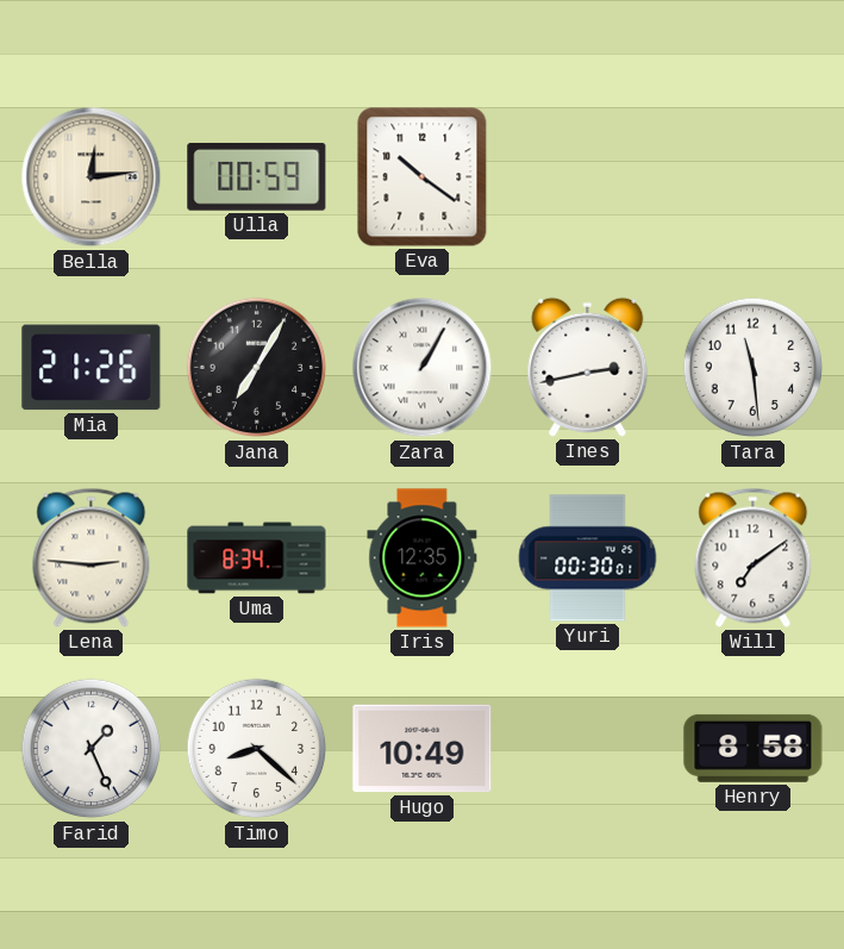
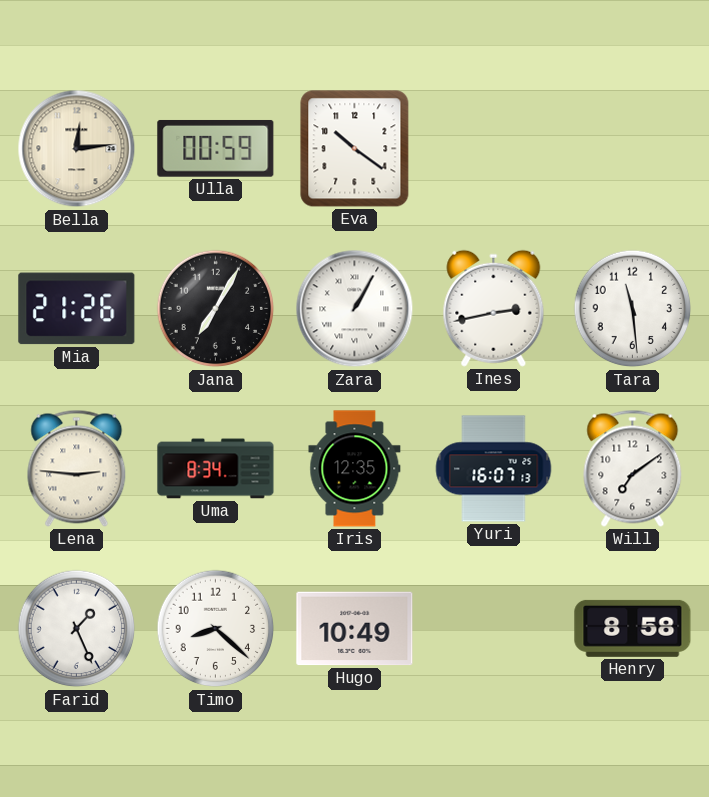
Yuri: 00:30 -> 16:07
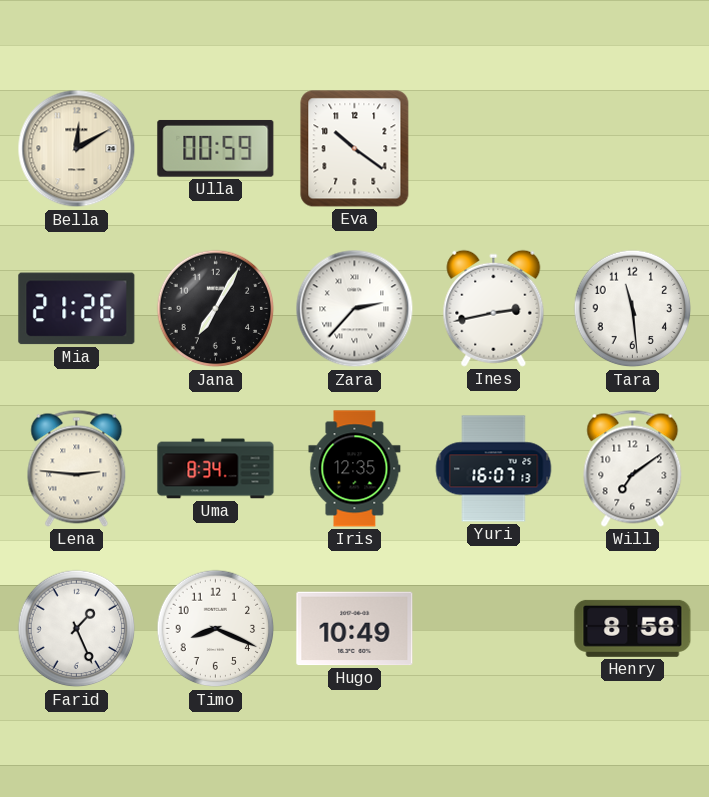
Bella: 12:14 -> 12:10
Zara: 1:05 -> 2:37
Timo: 8:22 -> 8:19
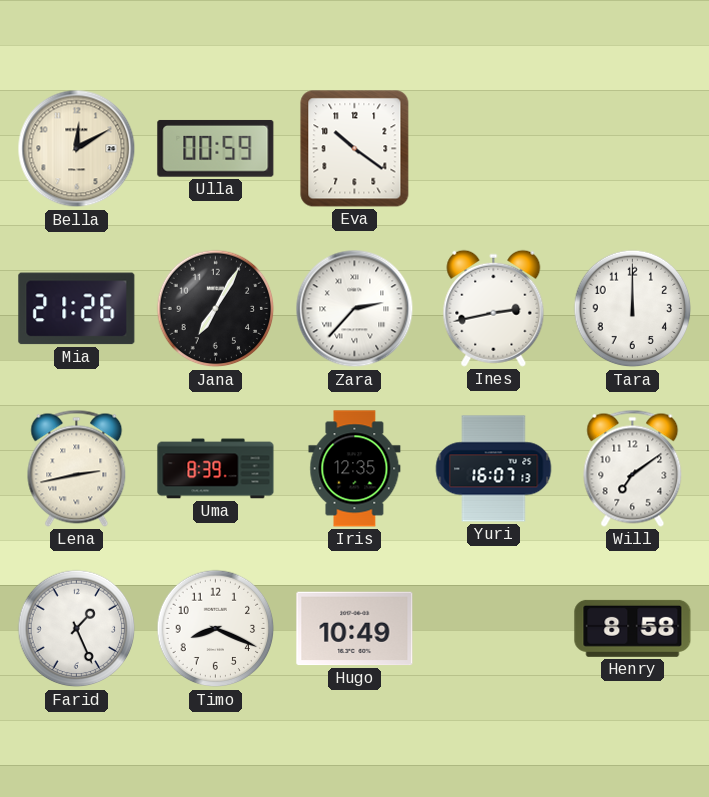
Tara: 11:29 -> 12:00
Lena: 2:46 -> 2:43
Uma: 8:34 -> 8:39
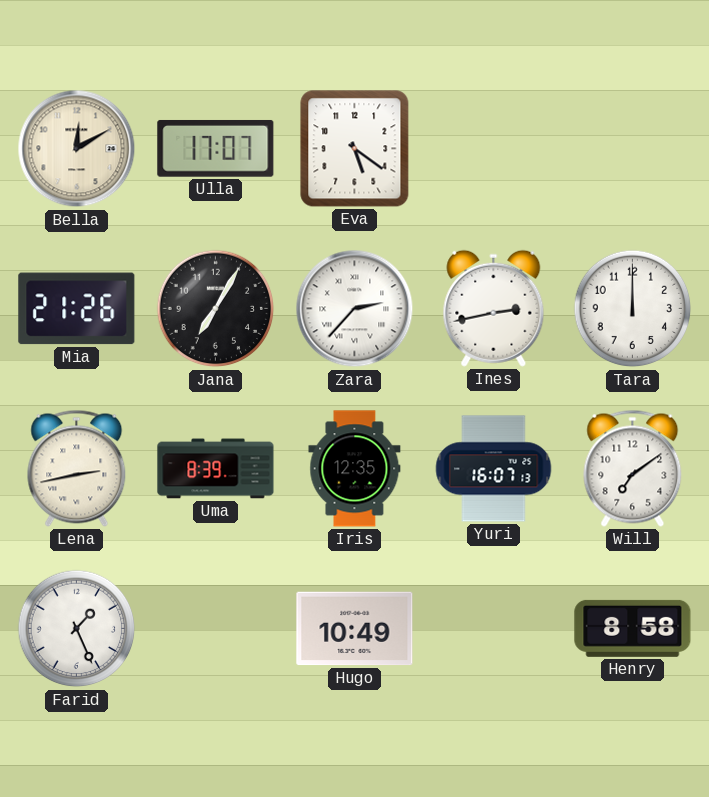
Ulla: 00:59 -> 17:07
Eva: 10:21 -> 5:21
Timo: 8:19 -> none
